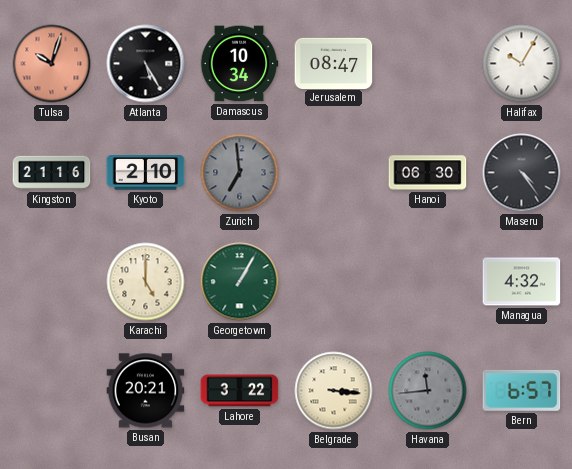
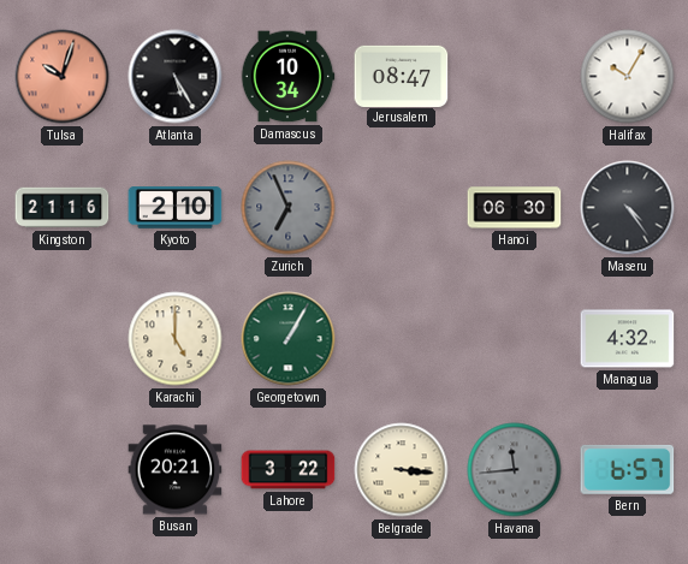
Zurich: 6:59 -> 6:56
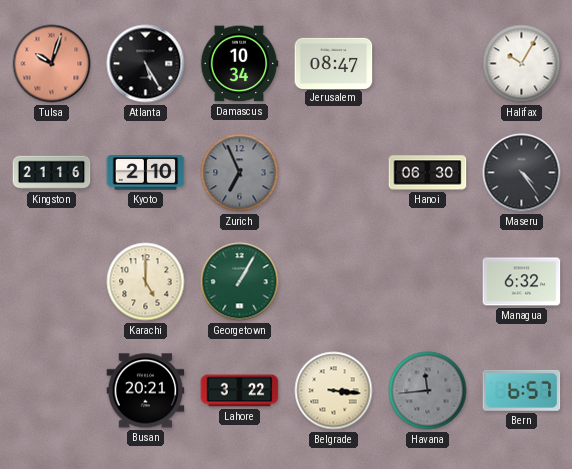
Managua: 4:32 -> 6:32
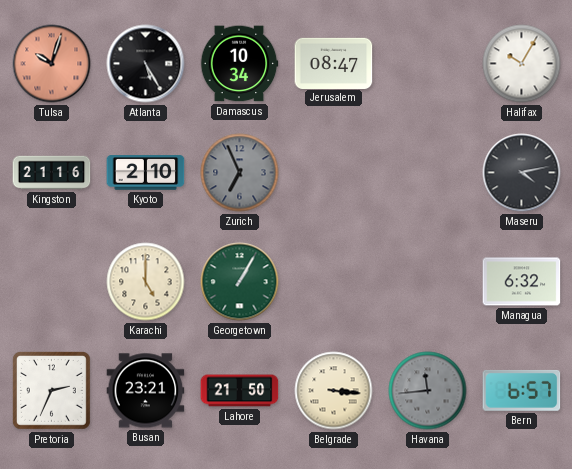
Hanoi: 06:30 -> none
Maseru: 4:24 -> 4:13
Pretoria: none -> 2:34
Busan: 20:21 -> 23:21
Lahore: 3:22 -> 21:50
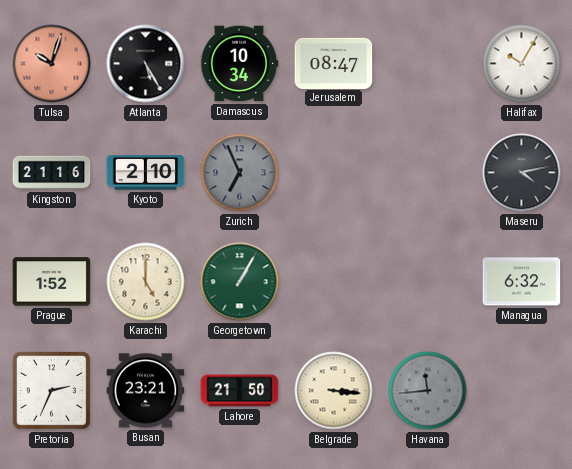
Prague: none -> 1:52
Bern: 6:57 -> none
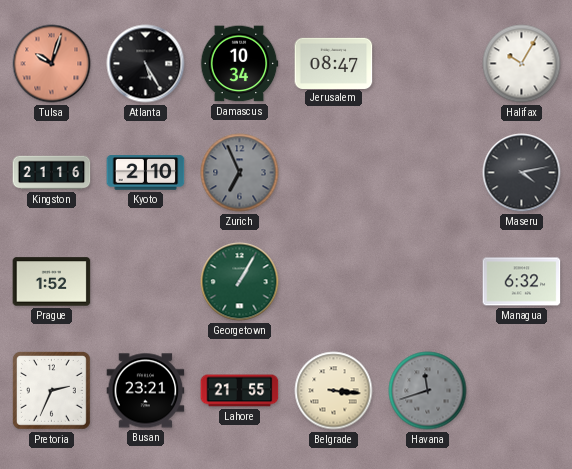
Karachi: 5:00 -> none
Lahore: 21:50 -> 21:55
Havana: 11:44 -> 11:42
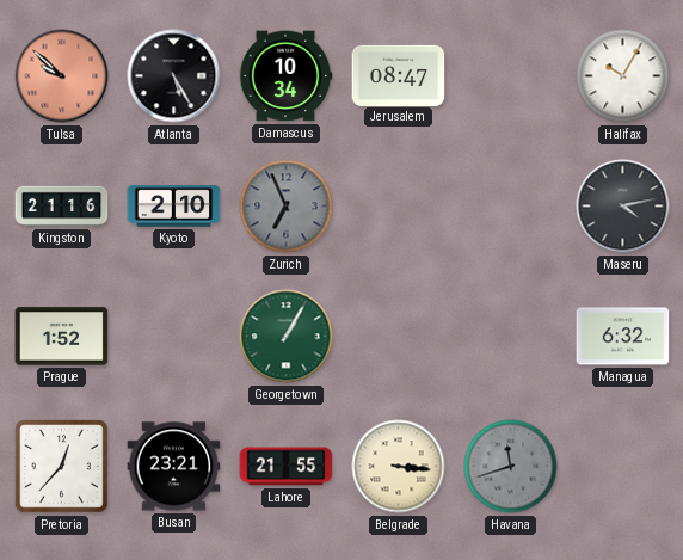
Tulsa: 10:03 -> 9:52
Pretoria: 2:34 -> 12:37
